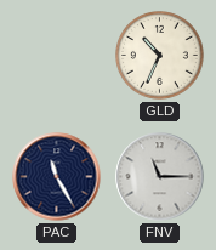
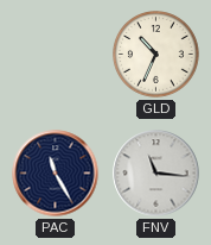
FNV: 11:15 -> 11:16
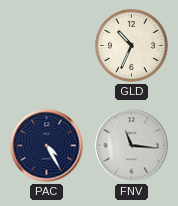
PAC: 11:25 -> 4:25
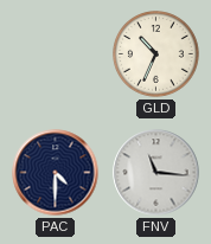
PAC: 4:25 -> 4:30
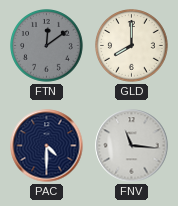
FTN: none -> 12:09
GLD: 10:34 -> 8:00
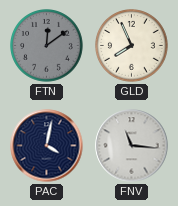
GLD: 8:00 -> 7:56
PAC: 4:30 -> 4:02
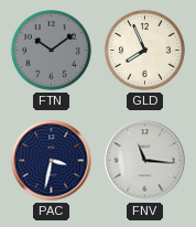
FTN: 12:09 -> 10:09
PAC: 4:02 -> 3:32
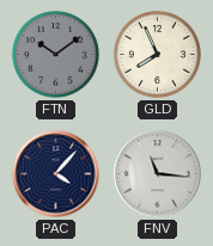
PAC: 3:32 -> 4:07
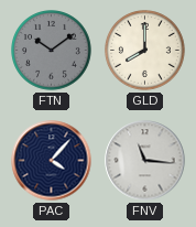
GLD: 7:56 -> 8:00
